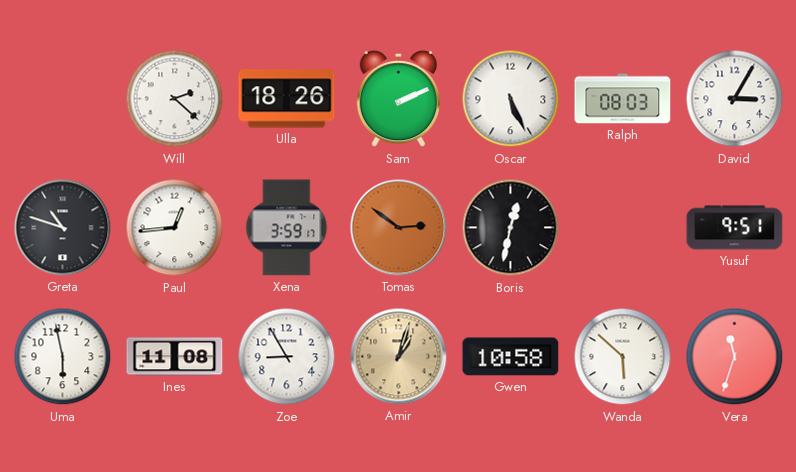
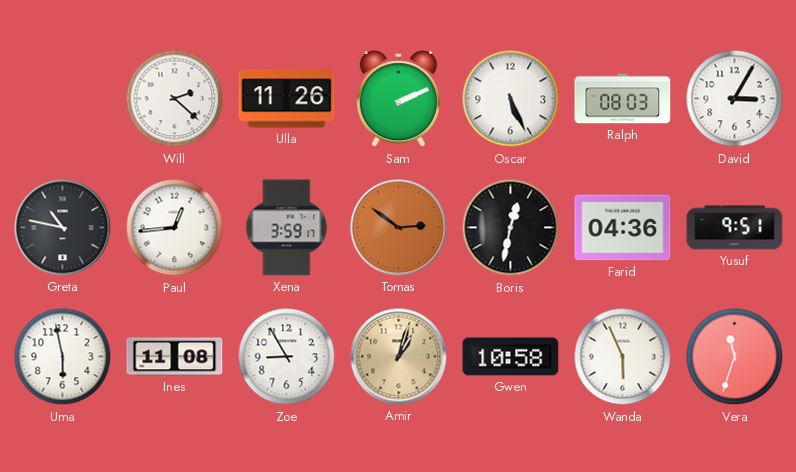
Ulla: 18:26 -> 11:26
Greta: 10:48 -> 10:47
Farid: none -> 04:36
Wanda: 5:52 -> 5:56
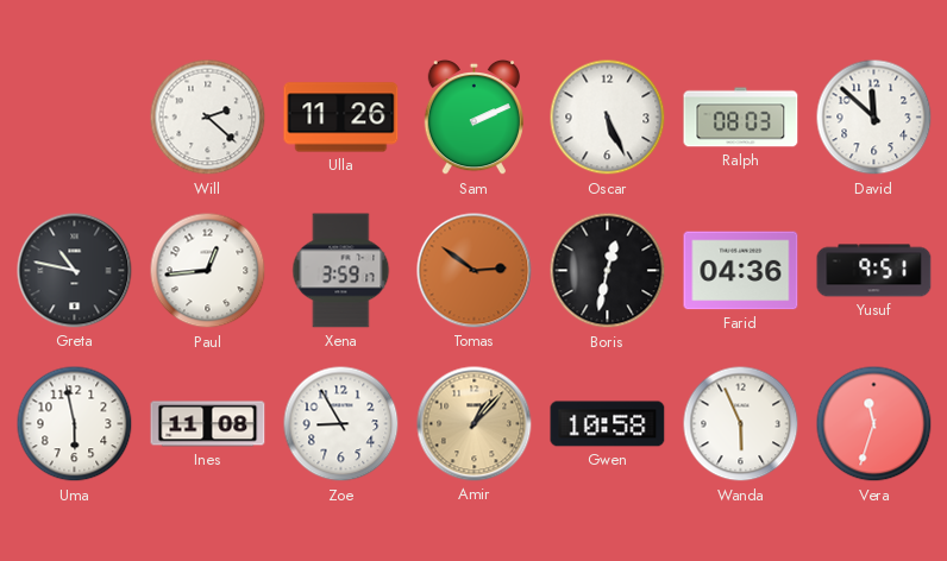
David: 3:05 -> 11:52
Amir: 1:03 -> 1:07
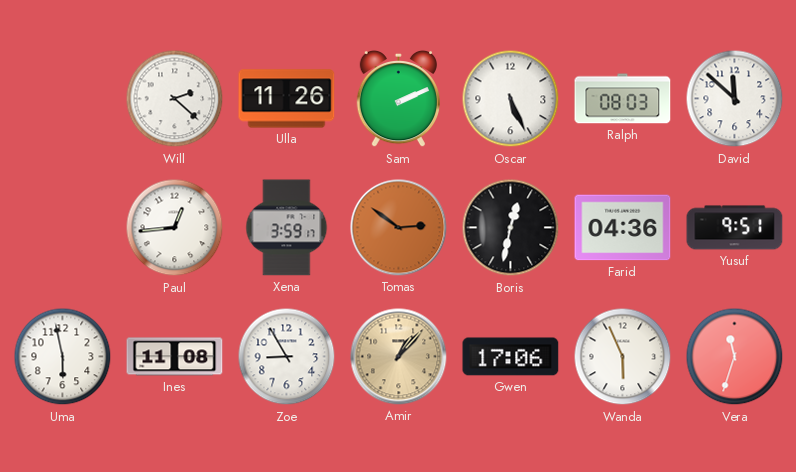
Greta: 10:47 -> none
Gwen: 10:58 -> 17:06
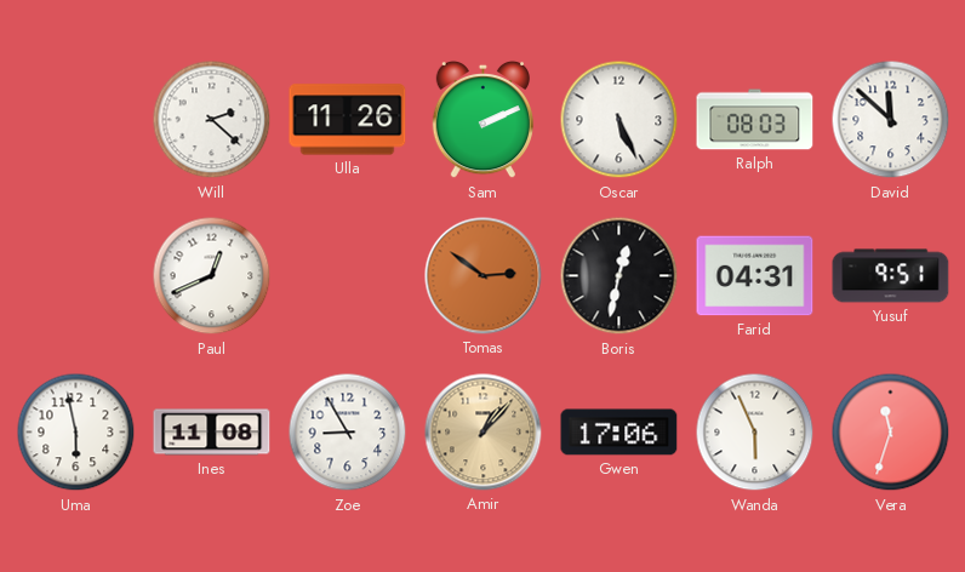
Paul: 12:44 -> 12:41
Xena: 3:59 -> none
Farid: 04:36 -> 04:31
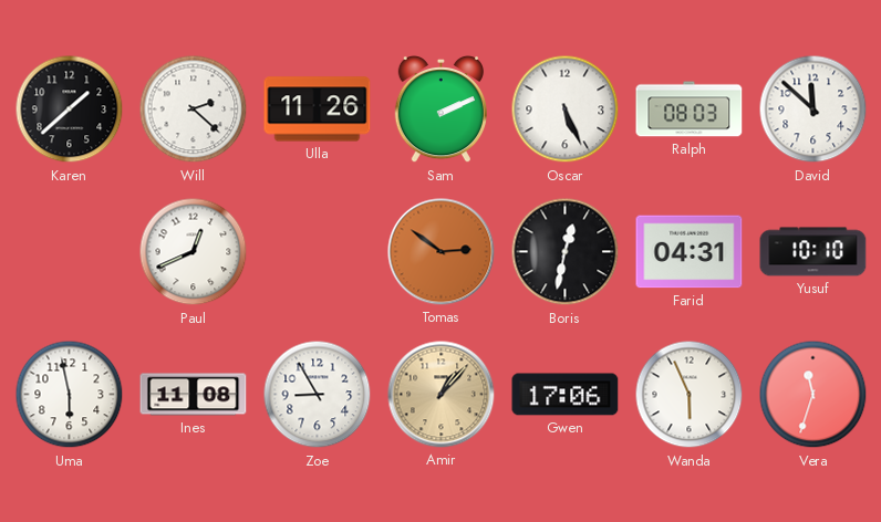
Karen: none -> 1:38
Yusuf: 9:51 -> 10:10
